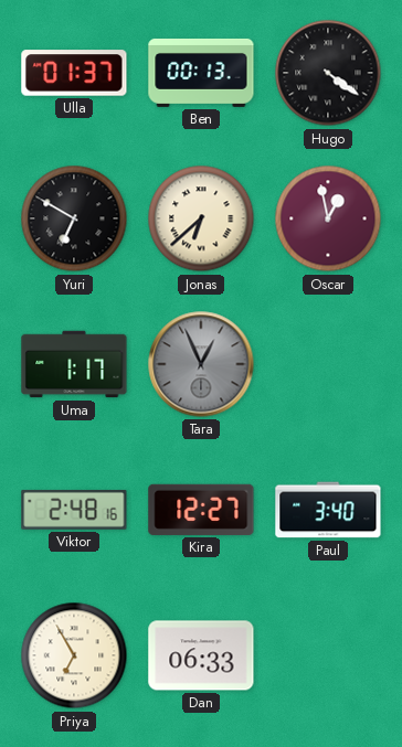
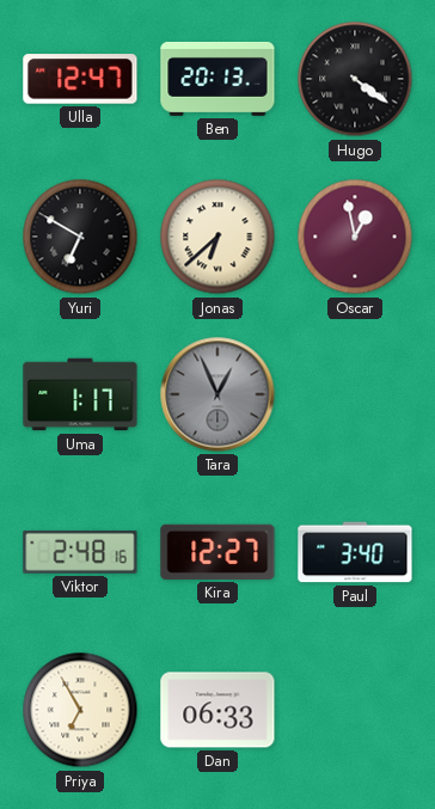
Ulla: 01:37 -> 12:47
Ben: 00:13 -> 20:13
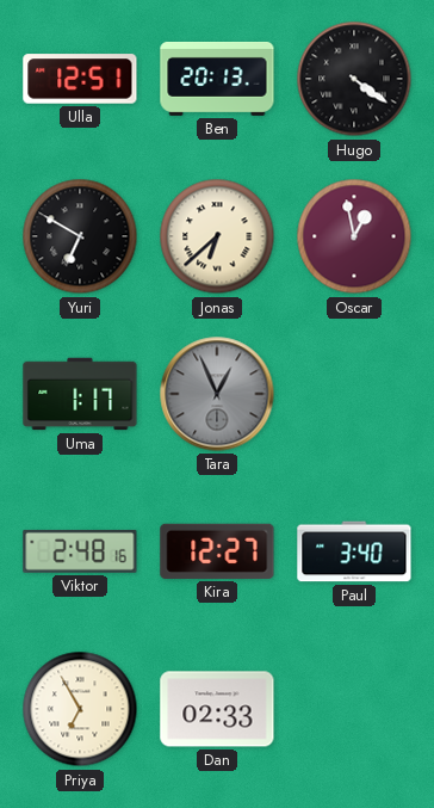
Ulla: 12:47 -> 12:51
Dan: 06:33 -> 02:33
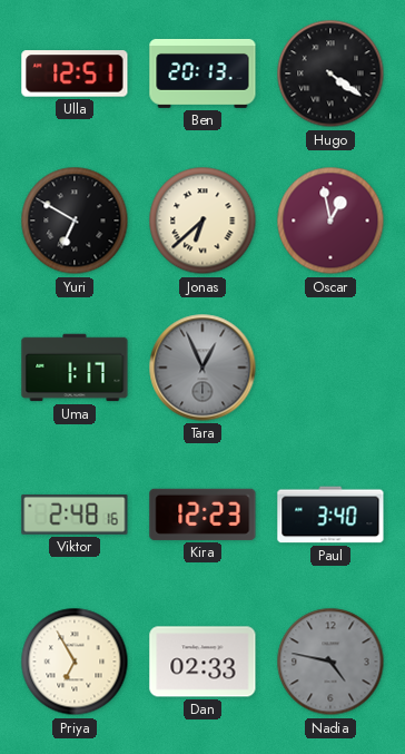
Kira: 12:27 -> 12:23
Nadia: none -> 4:47
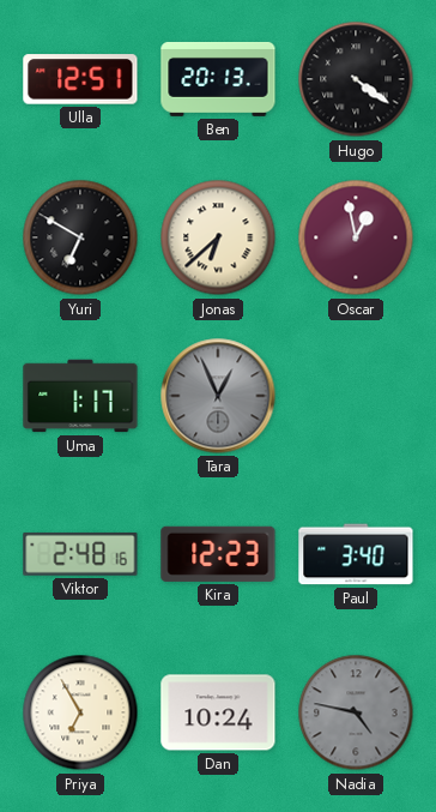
Dan: 02:33 -> 10:24
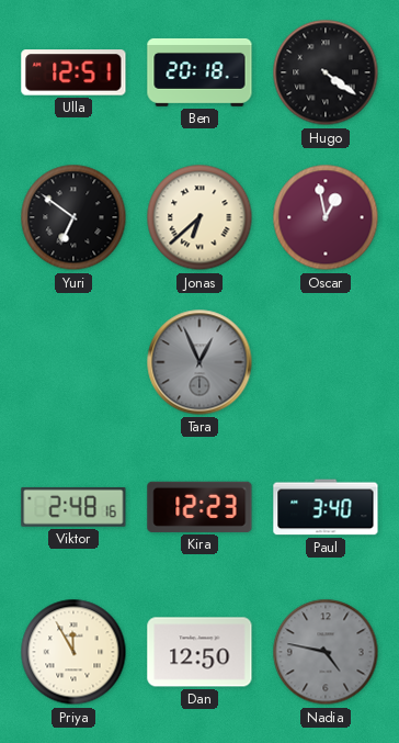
Ben: 20:13 -> 20:18
Yuri: 6:50 -> 6:51
Uma: 1:17 -> none
Priya: 6:55 -> 11:55
Dan: 10:24 -> 12:50
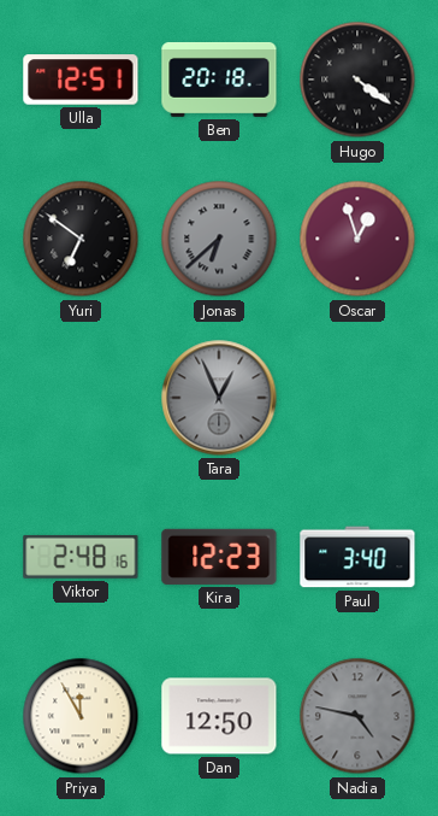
Jonas dial: cream -> grey
Oscar: 12:58 -> 12:57
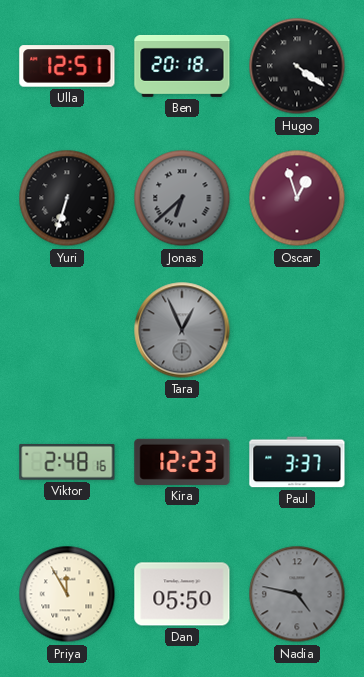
Yuri: 6:51 -> 6:33
Paul: 3:40 -> 3:37
Dan: 12:50 -> 05:50
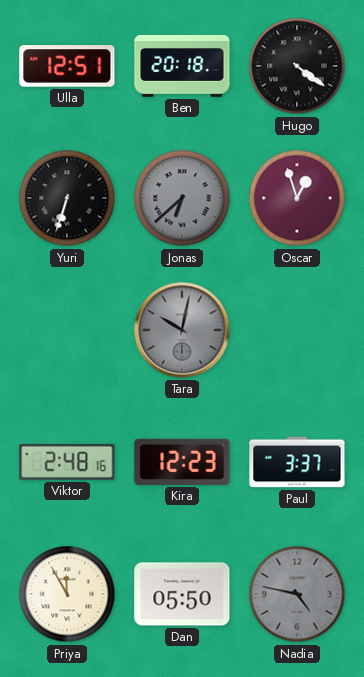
Tara: 12:56 -> 10:02
